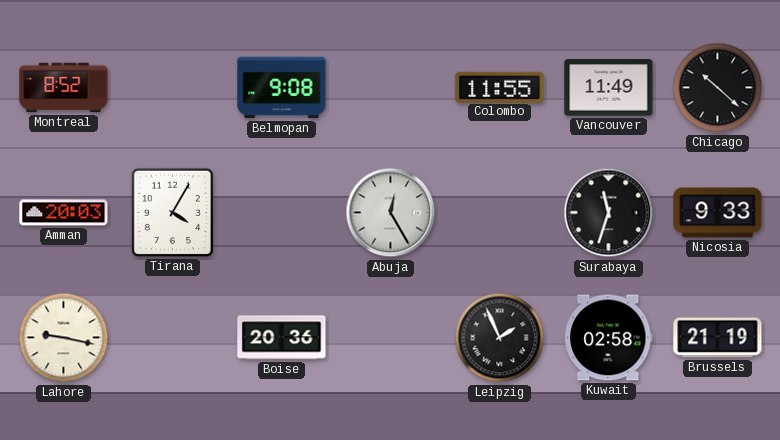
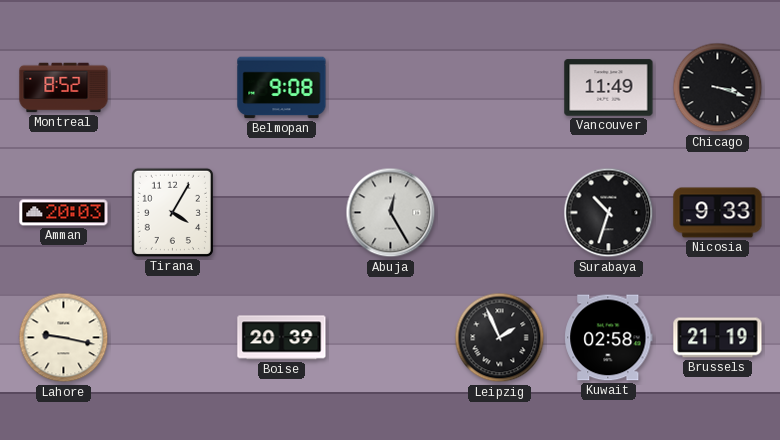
Colombo: 11:55 -> none
Chicago: 10:22 -> 3:18
Surabaya: 11:33 -> 10:33
Boise: 20:36 -> 20:39
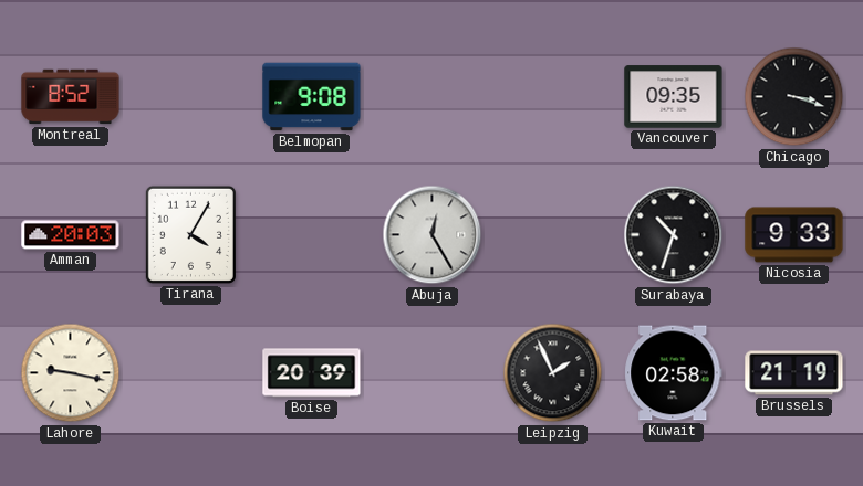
Vancouver: 11:49 -> 09:35
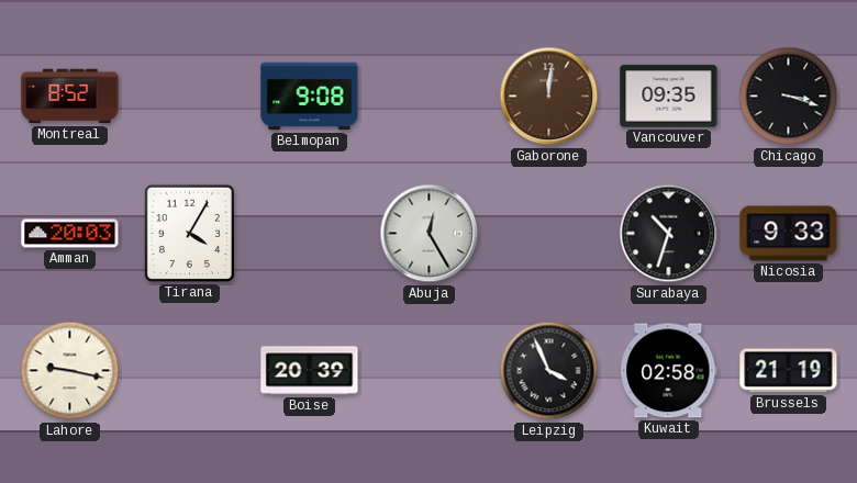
Gaborone: none -> 12:01
Leipzig: 1:56 -> 3:56
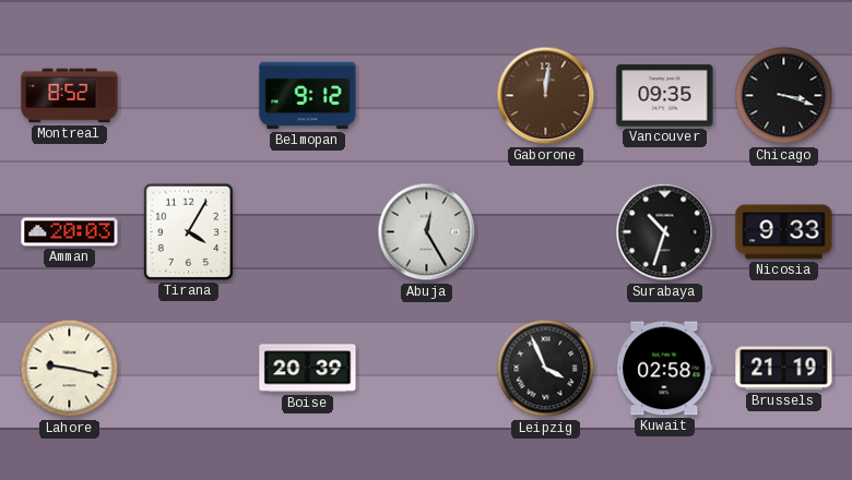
Belmopan: 9:08 -> 9:12
